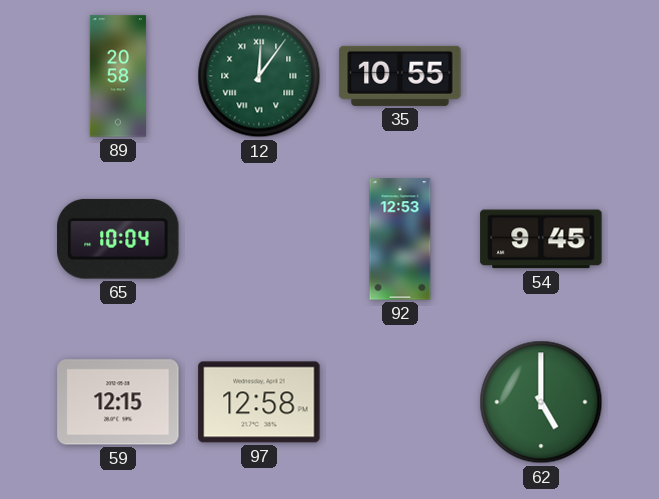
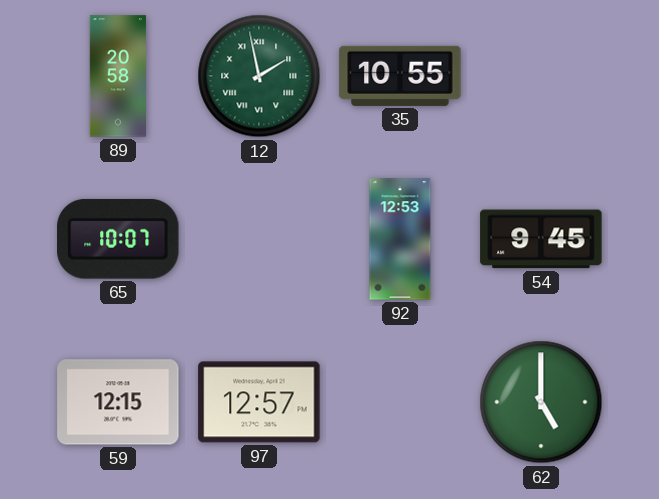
12: 12:06 -> 1:58
65: 10:04 -> 10:07
97: 12:58 -> 12:57
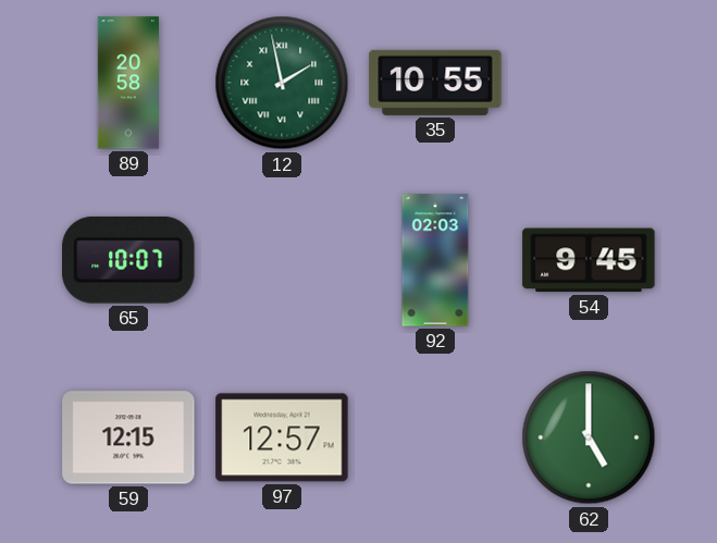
92: 12:53 -> 02:03
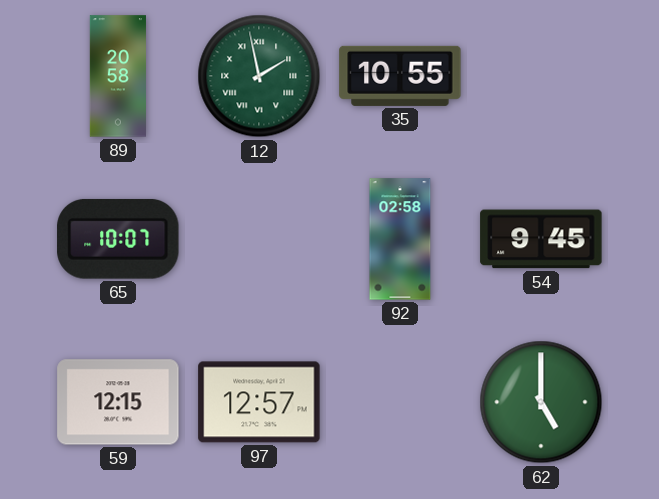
92: 02:03 -> 02:58
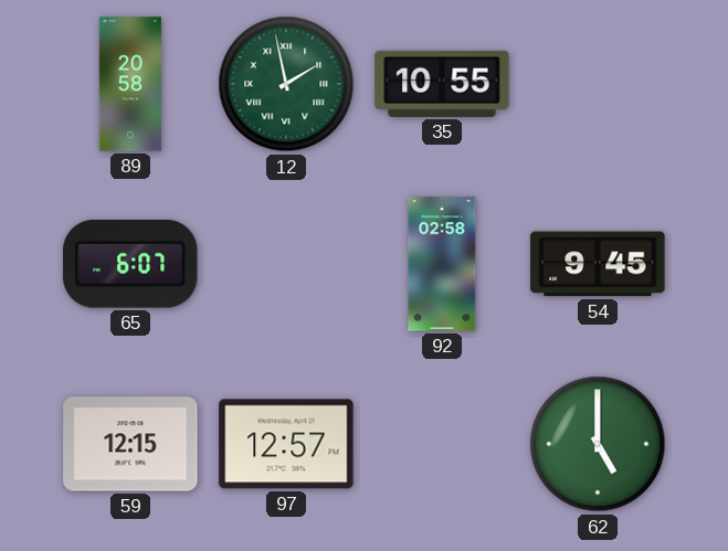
65: 10:07 -> 6:07
